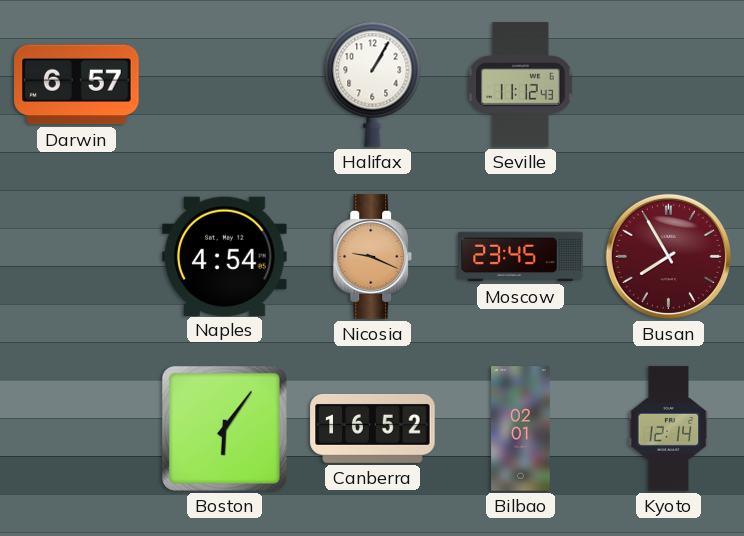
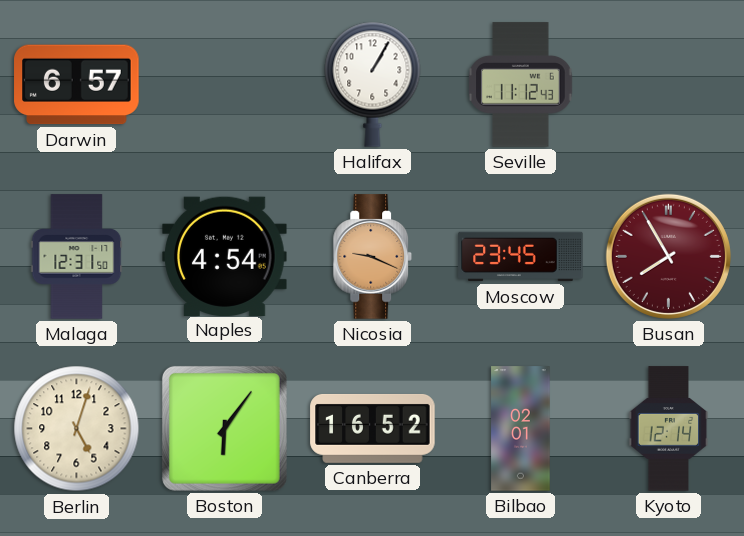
Malaga: none -> 12:31
Berlin: none -> 5:03
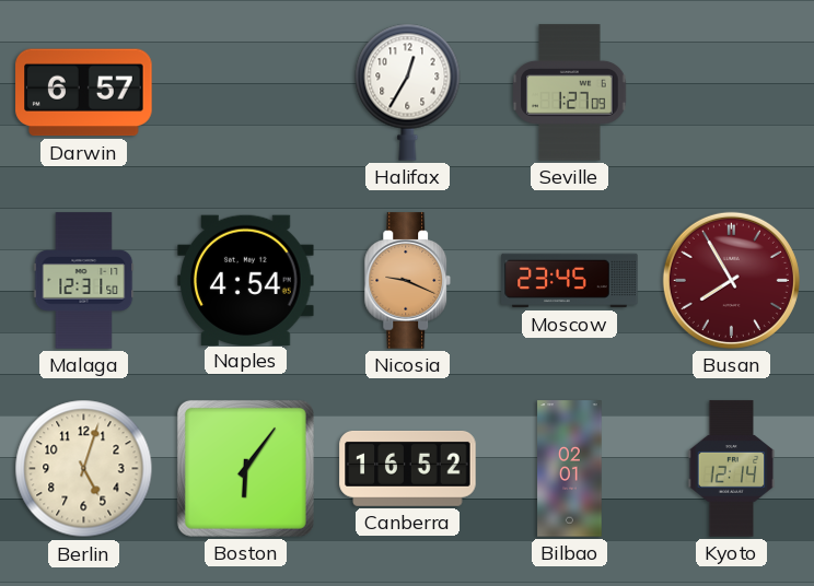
Halifax: 1:05 -> 12:35
Seville: 11:12 -> 1:27
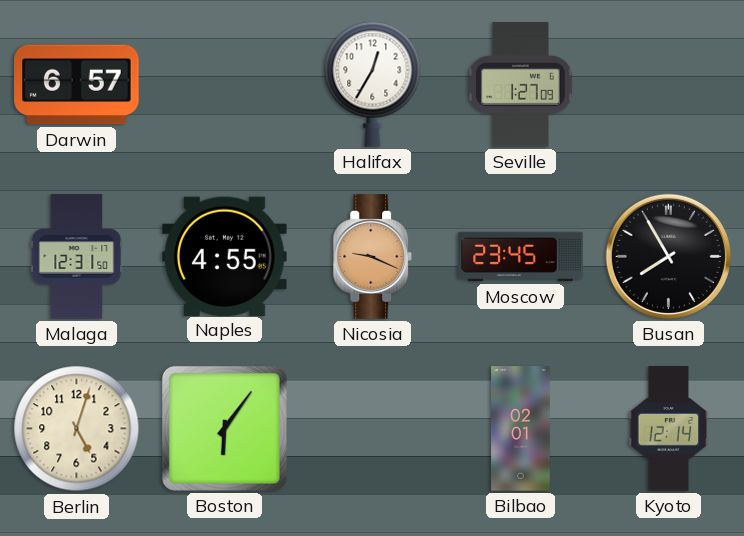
Naples: 4:54 -> 4:55
Busan dial: burgundy -> black
Canberra: 16:52 -> none
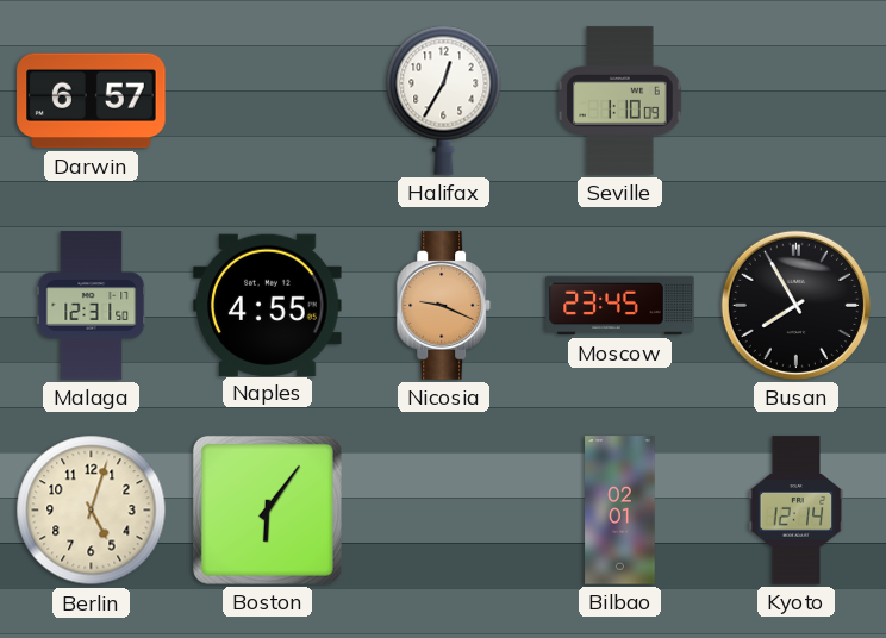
Seville: 1:27 -> 1:10
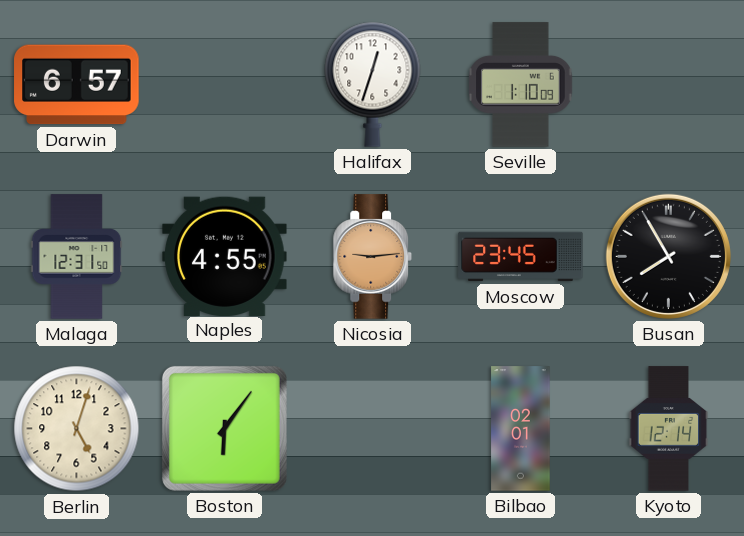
Halifax: 12:35 -> 12:33
Nicosia: 9:19 -> 9:14
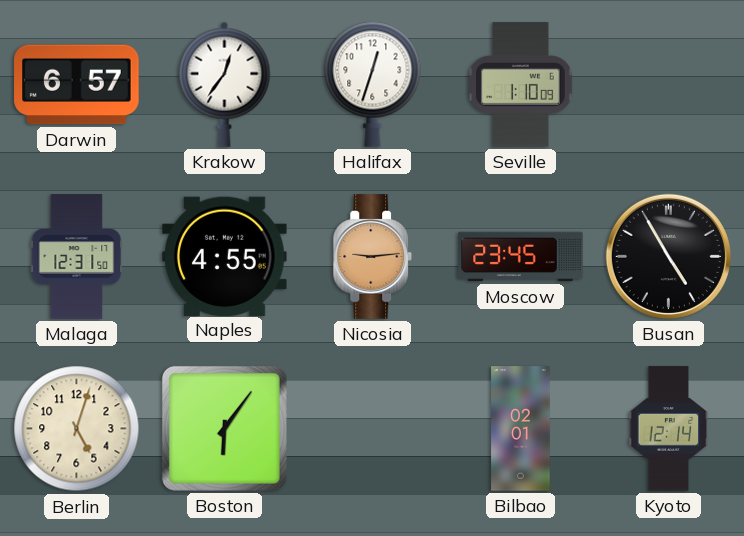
Krakow: none -> 12:36
Busan: 7:55 -> 4:55
